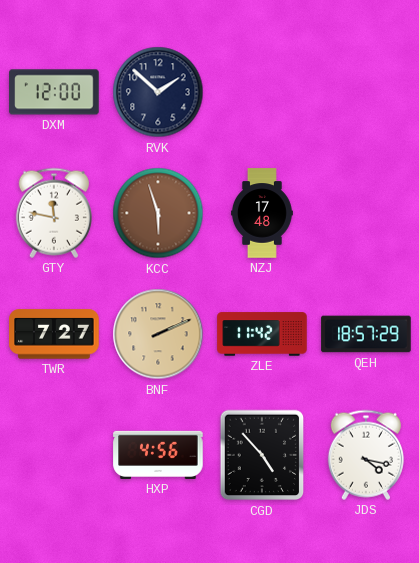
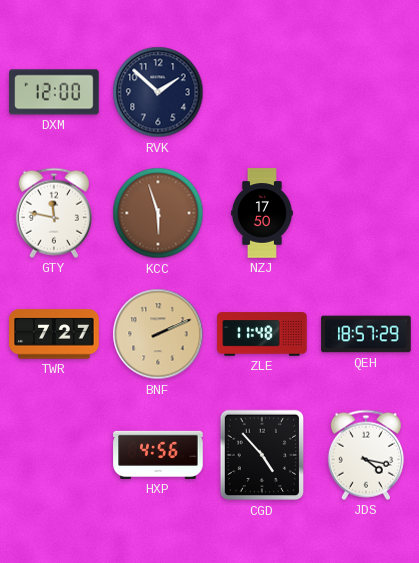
NZJ: 17:48 -> 17:50
ZLE: 11:42 -> 11:48
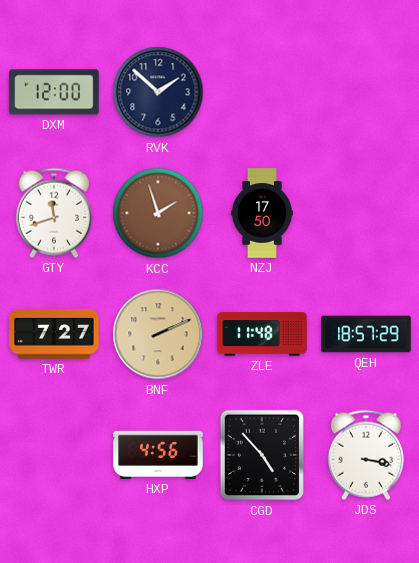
GTY: 11:47 -> 11:42
KCC: 5:57 -> 1:57
JDS: 4:17 -> 3:17
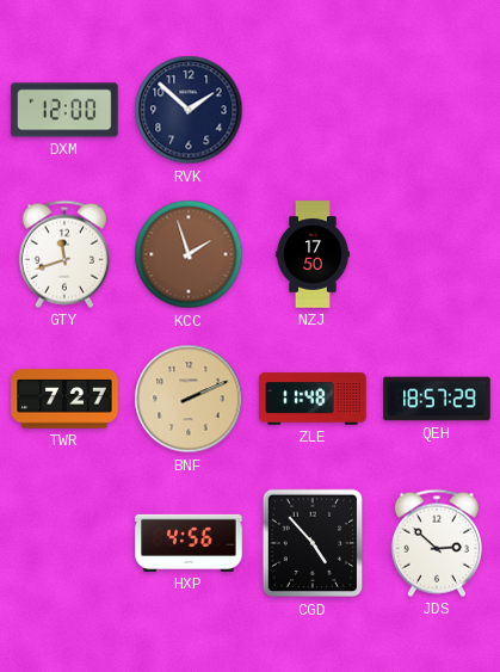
JDS: 3:17 -> 2:52
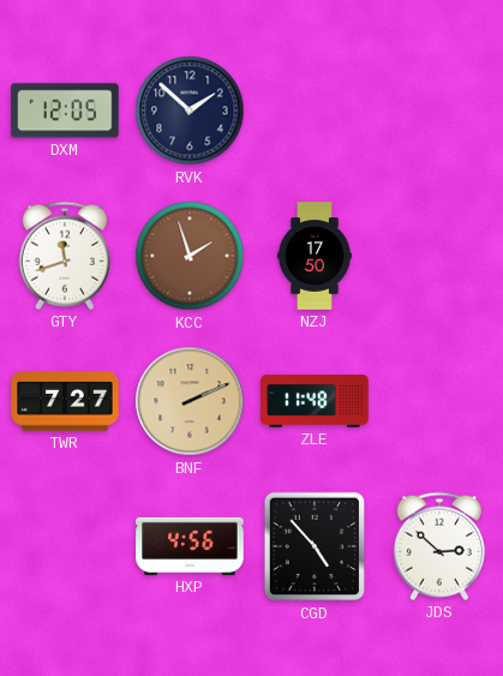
DXM: 12:00 -> 12:05
QEH: 18:57 -> none
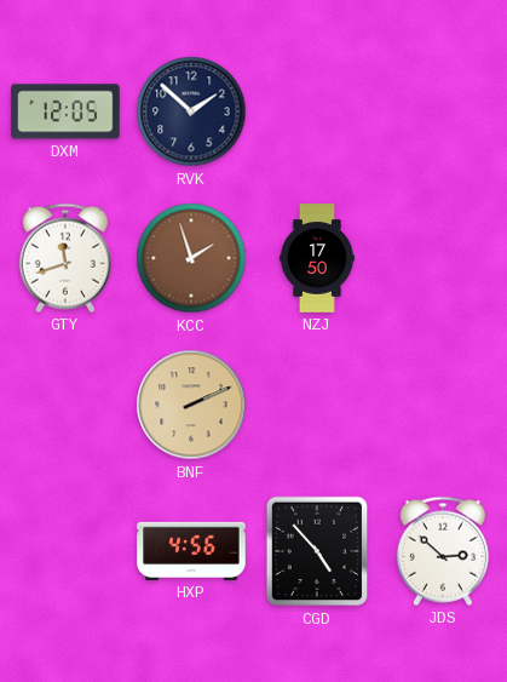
TWR: 7:27 -> none
ZLE: 11:48 -> none
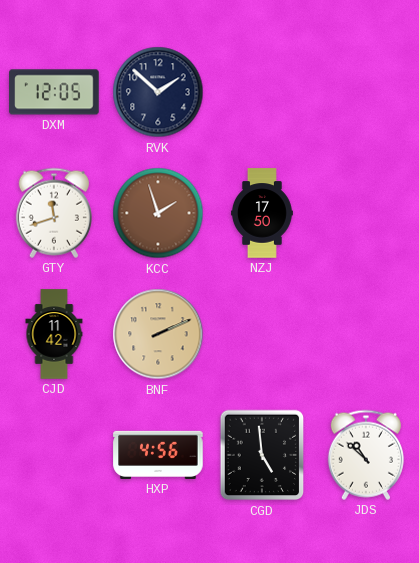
CJD: none -> 11:42
CGD: 4:53 -> 4:59
JDS: 2:52 -> 10:52
